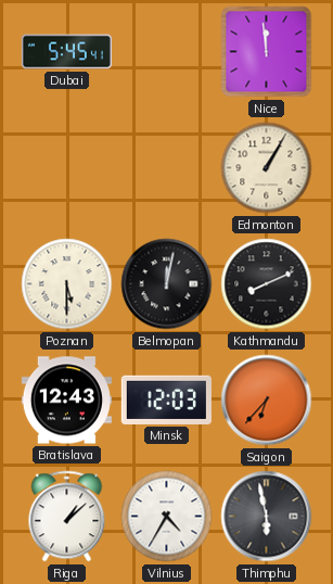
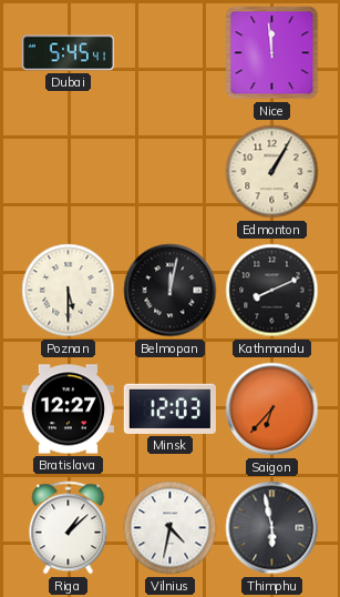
Bratislava: 12:43 -> 12:27
Vilnius: 4:35 -> 4:32
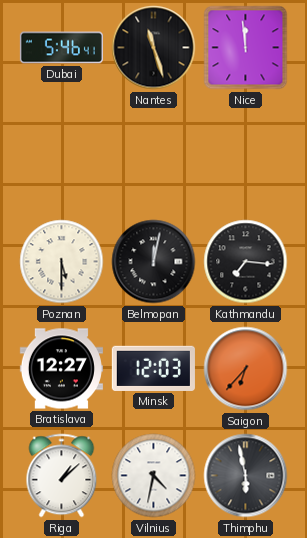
Dubai: 5:45 -> 5:46
Nantes: none -> 11:27
Edmonton: 1:05 -> none
Kathmandu: 8:11 -> 7:16
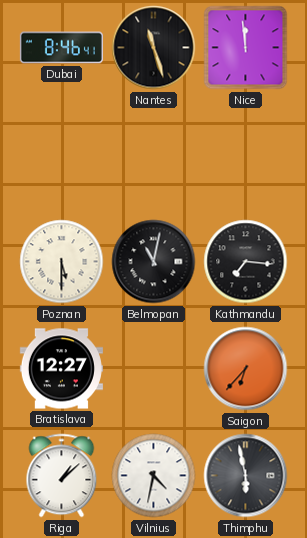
Dubai: 5:46 -> 8:46
Belmopan: 12:02 -> 11:02
Minsk: 12:03 -> none
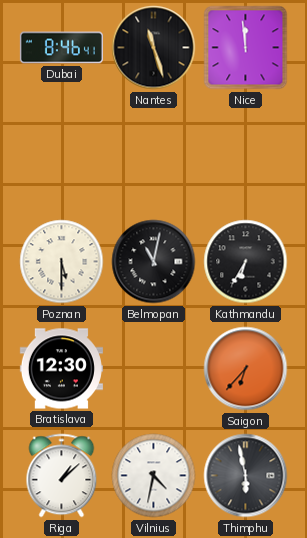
Kathmandu: 7:16 -> 6:35
Bratislava: 12:27 -> 12:30
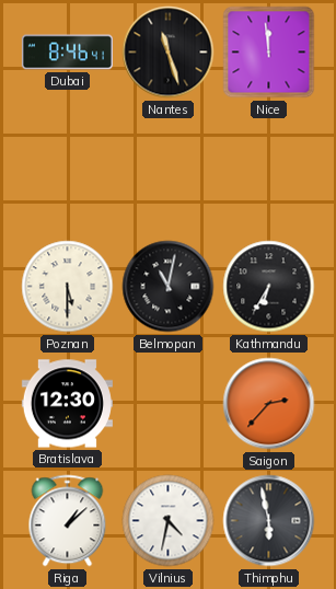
Saigon: 6:37 -> 2:37
